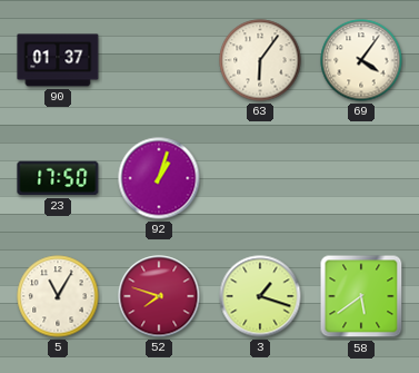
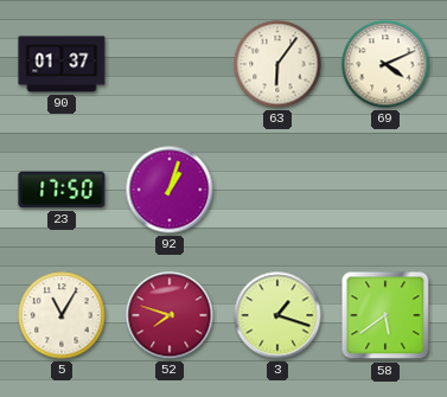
69: 4:06 -> 4:11
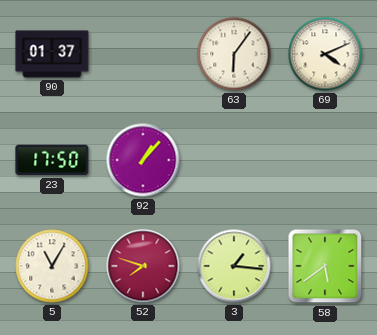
92: 1:03 -> 1:07
3: 1:18 -> 1:16
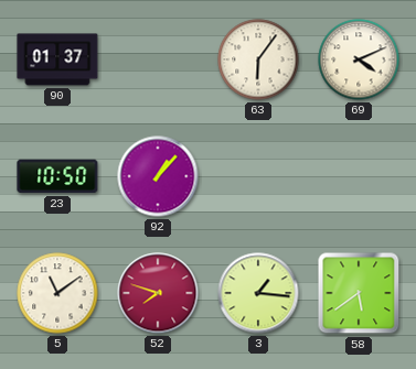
23: 17:50 -> 10:50
5: 11:05 -> 11:09
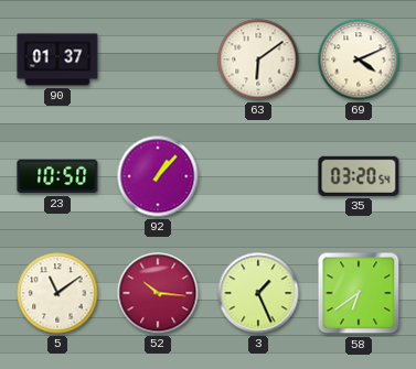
63: 6:06 -> 6:09
35: none -> 03:20
52: 7:48 -> 10:16
3: 1:16 -> 1:26
58: 5:39 -> 6:39
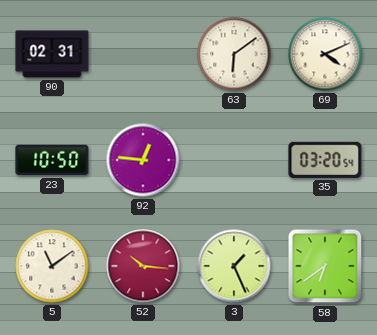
90: 01:37 -> 02:31
92: 1:07 -> 12:46
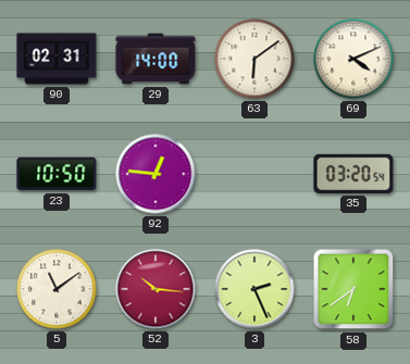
29: none -> 14:00
3: 1:26 -> 2:26
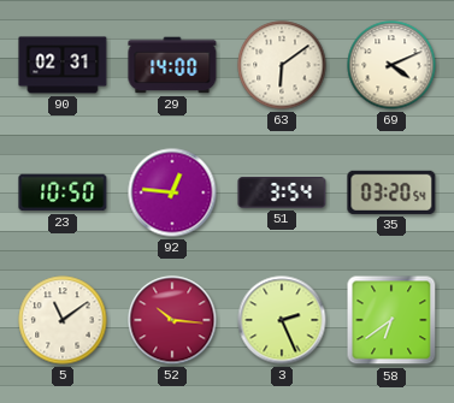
51: none -> 3:54
